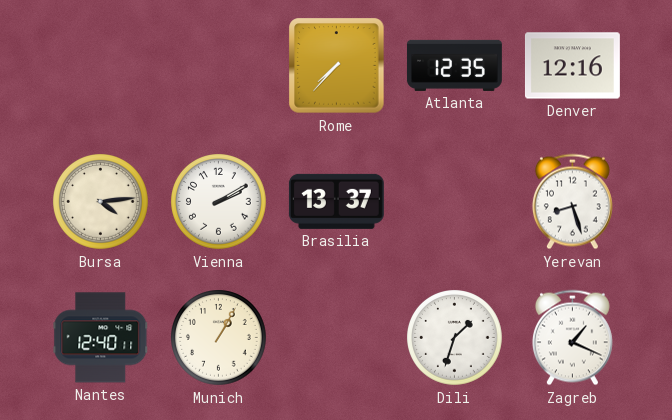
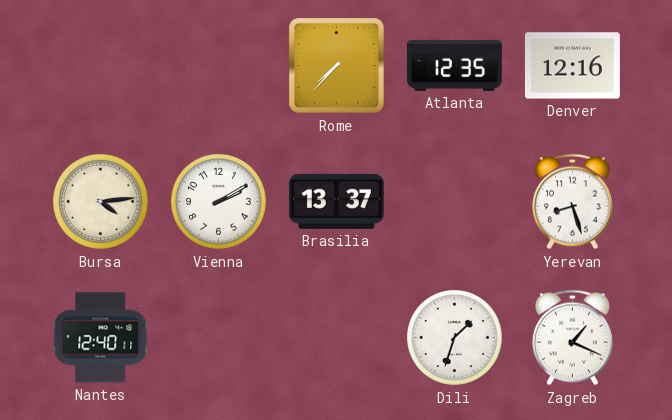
Munich: 1:05 -> none
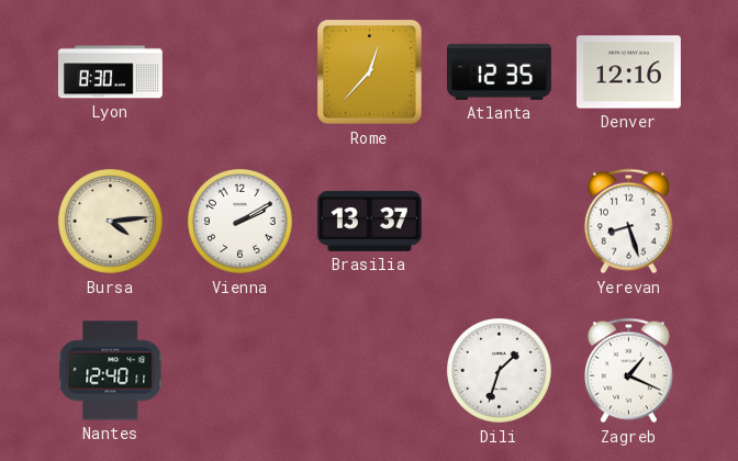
Lyon: none -> 8:30
Rome: 7:37 -> 12:37
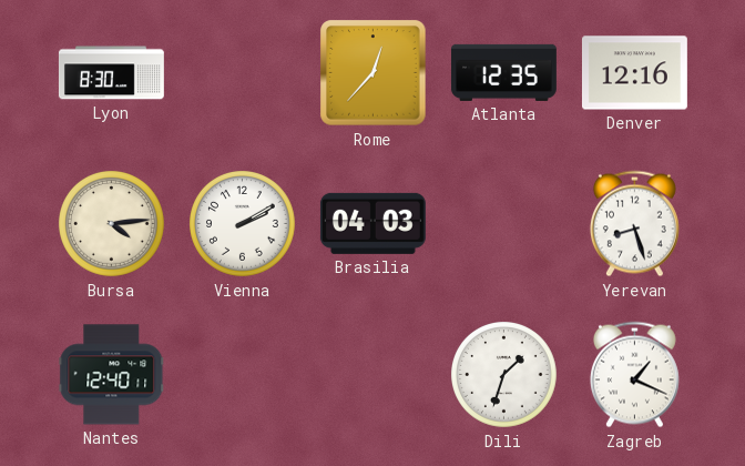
Brasilia: 13:37 -> 04:03
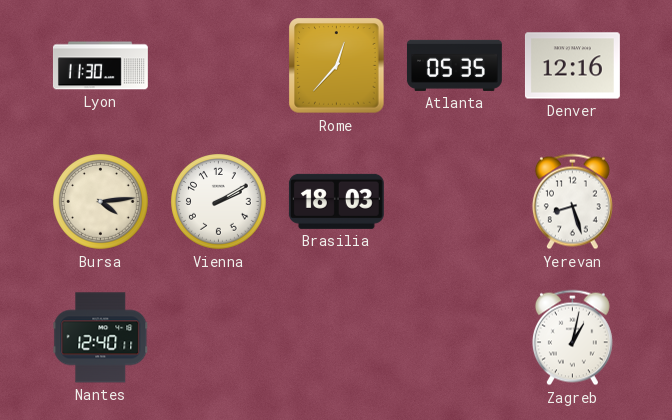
Lyon: 8:30 -> 11:30
Atlanta: 12:35 -> 05:35
Brasilia: 04:03 -> 18:03
Dili: 1:33 -> none
Zagreb: 1:19 -> 1:02
